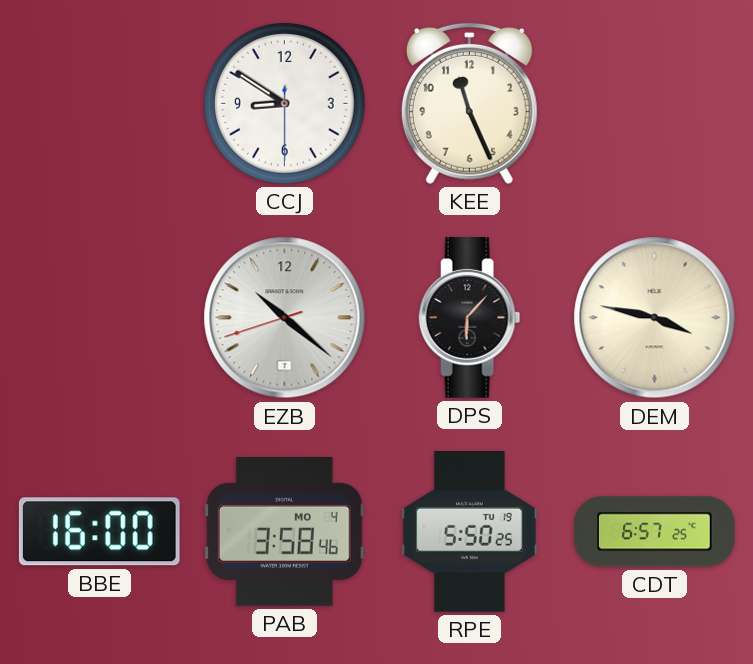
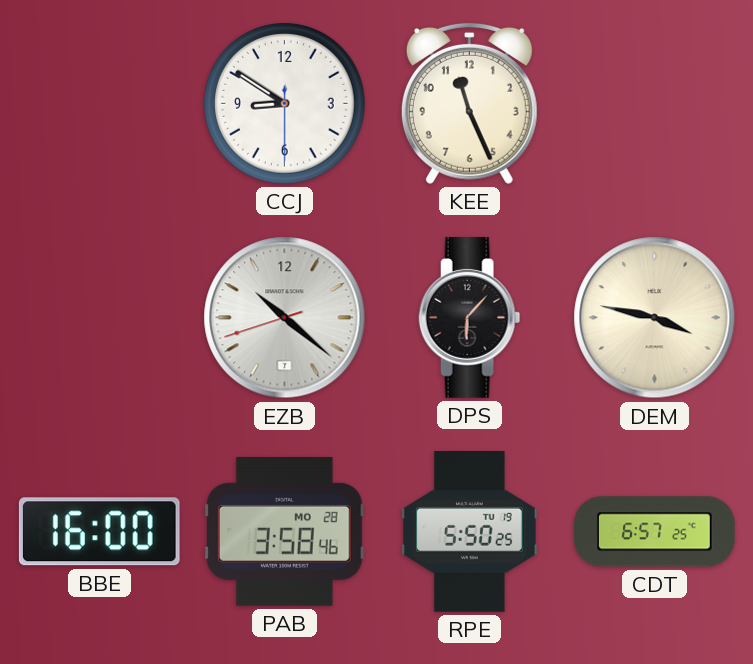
PAB date: MO 4 -> MO 28
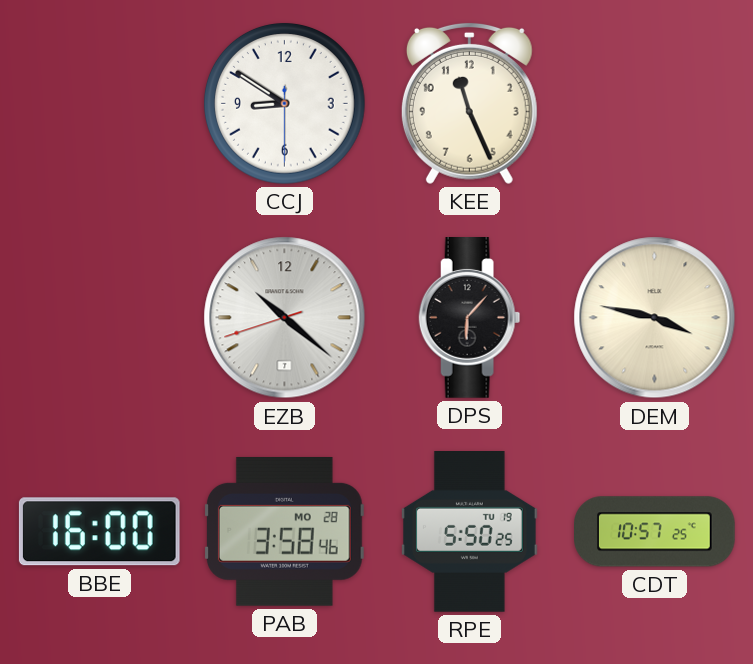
CDT: 6:57 -> 10:57
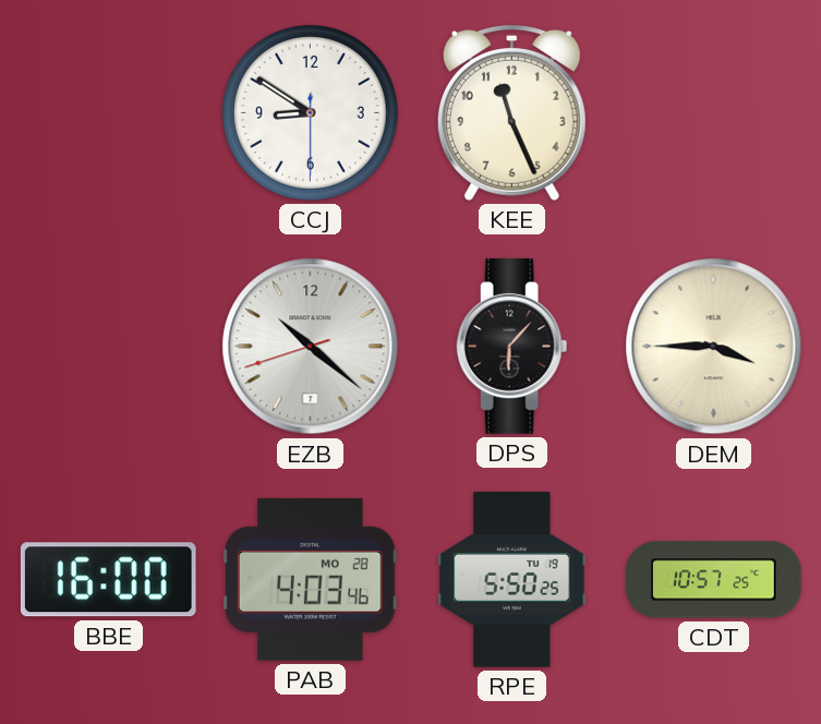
DEM: 3:47 -> 3:45
PAB: 3:58 -> 4:03
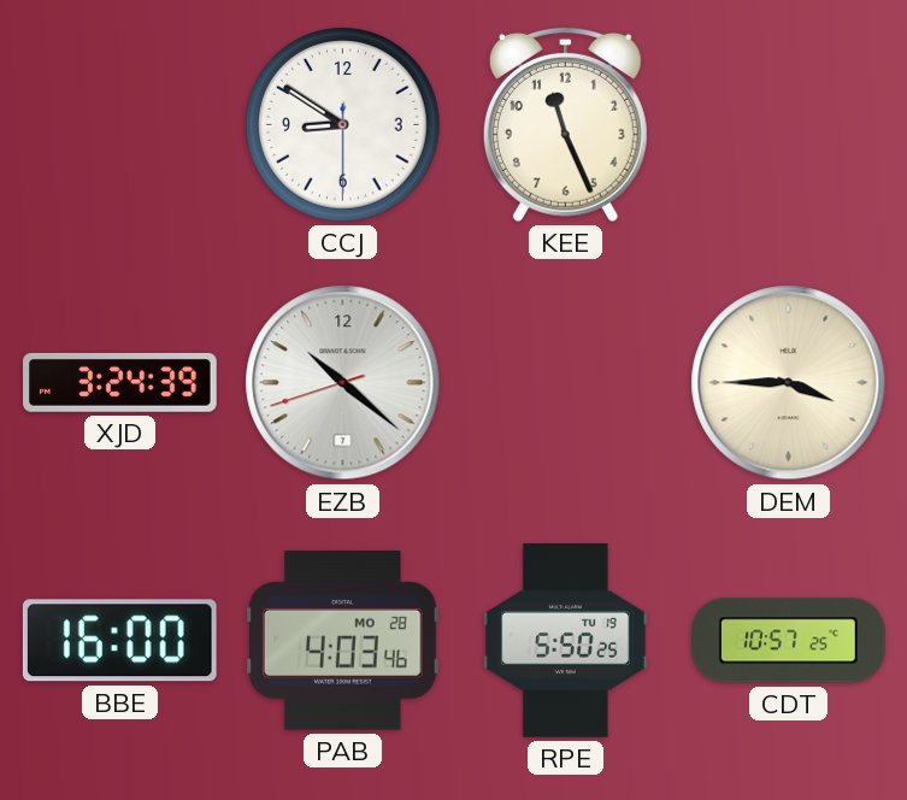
XJD: none -> 3:24
DPS: 6:07 -> none
